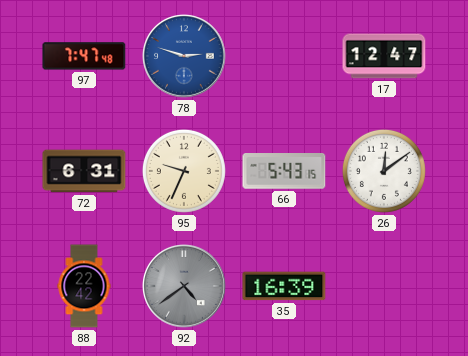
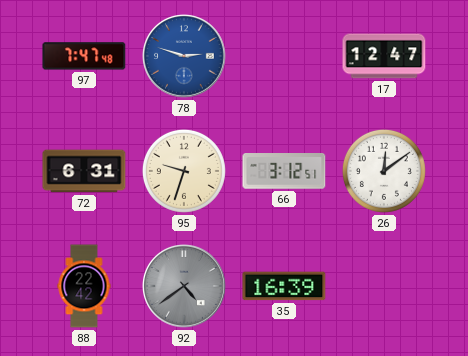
95: 9:34 -> 9:33
66: 5:43 -> 3:12
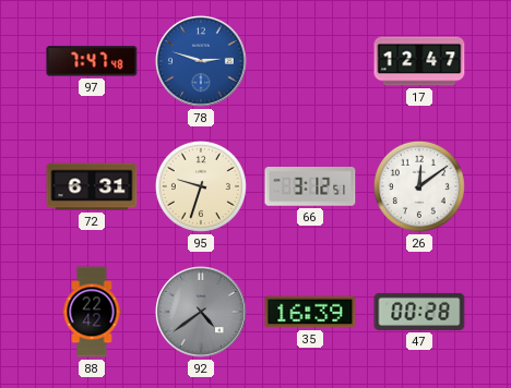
47: none -> 00:28
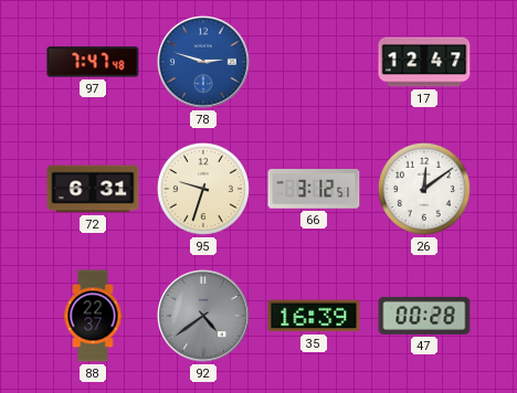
88: 22:42 -> 22:37
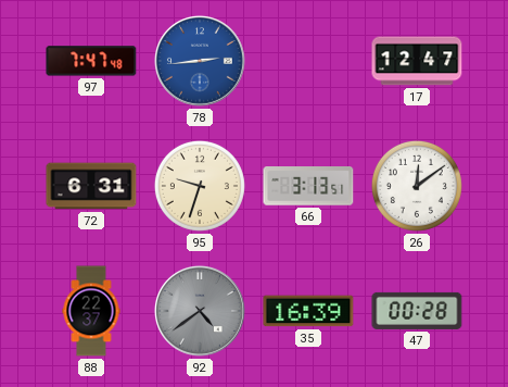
78: 2:48 -> 2:44
66: 3:12 -> 3:13
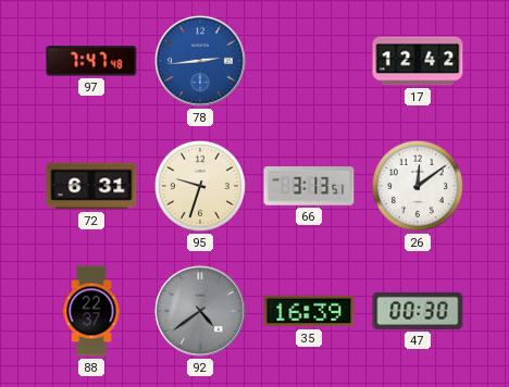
17: 12:47 -> 12:42
47: 00:28 -> 00:30
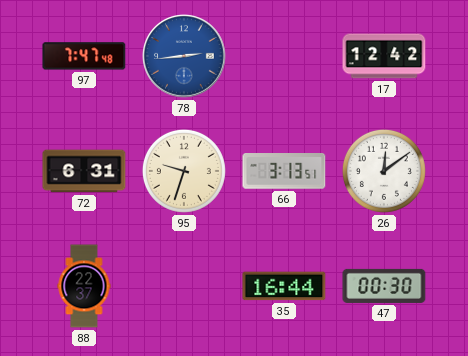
92: 4:39 -> none
35: 16:39 -> 16:44
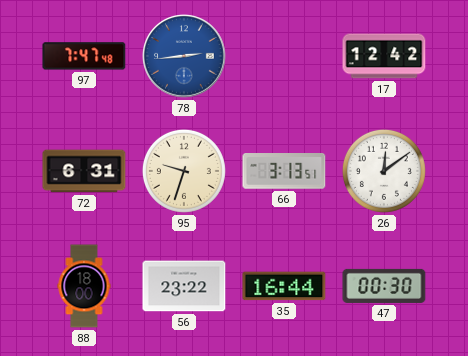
88: 22:37 -> 18:00
56: none -> 23:22
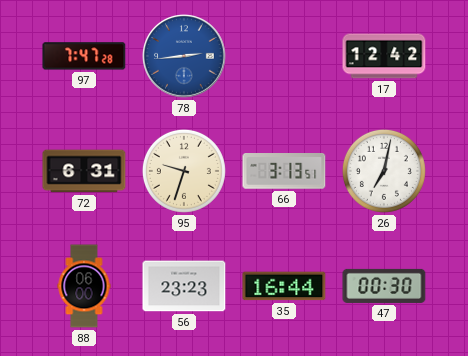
97: 7:47:48 -> 7:47:28
26: 12:09 -> 7:02
88: 18:00 -> 06:00
56: 23:22 -> 23:23
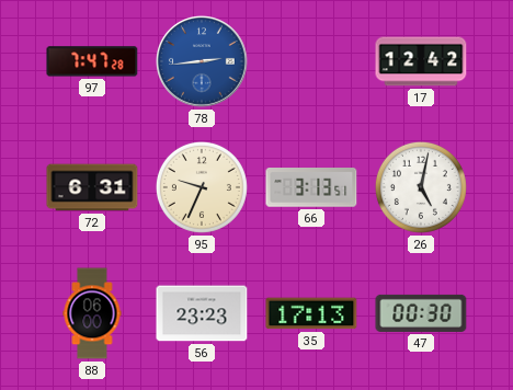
95: 9:33 -> 9:34
26: 7:02 -> 5:02
35: 16:44 -> 17:13
